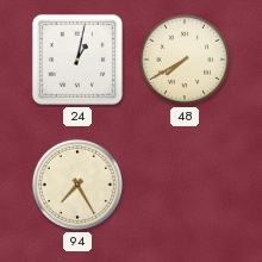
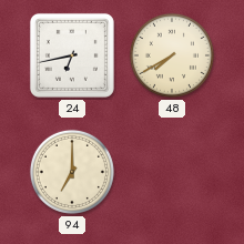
24: 1:02 -> 6:43
94: 7:25 -> 7:00
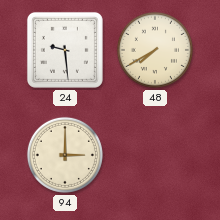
24: 6:43 -> 9:29
94: 7:00 -> 3:00
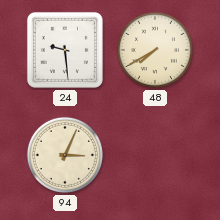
94: 3:00 -> 3:04
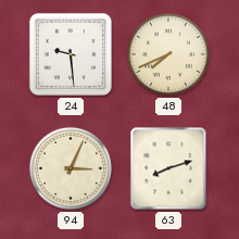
48: 7:40 -> 7:41
63: none -> 8:12
